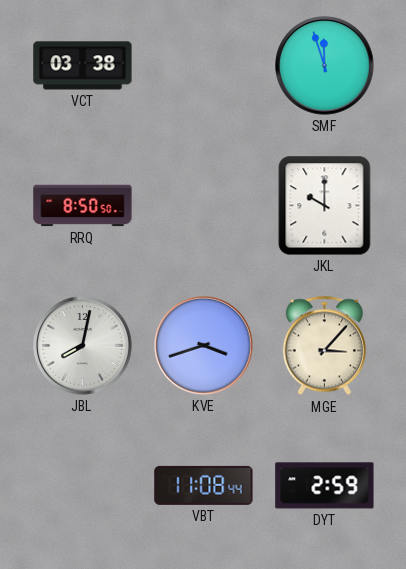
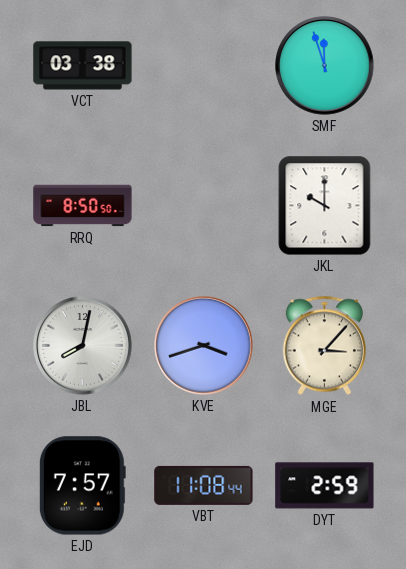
EJD: none -> 7:57
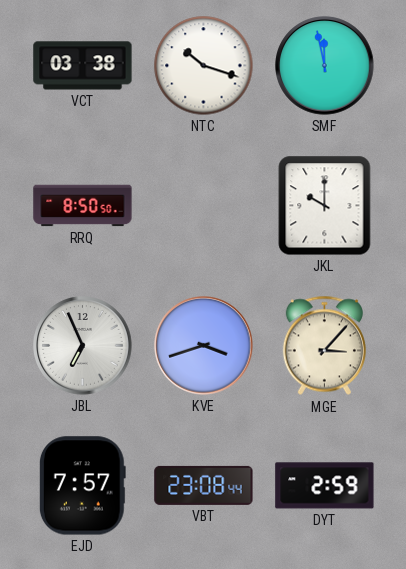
NTC: none -> 10:18
SMF: 11:57 -> 11:58
JBL: 8:02 -> 6:56
VBT: 11:08 -> 23:08
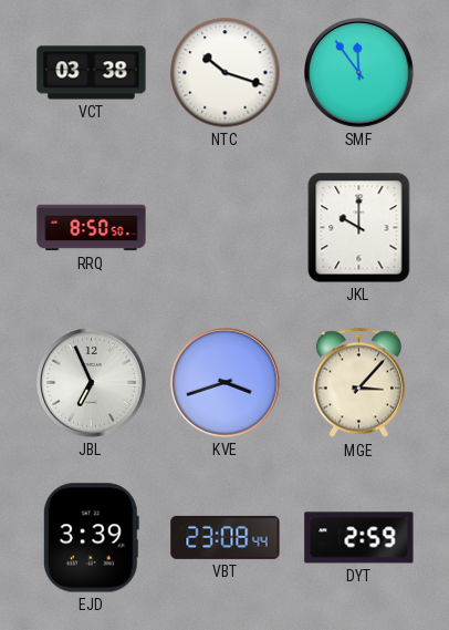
SMF: 11:58 -> 11:54
EJD: 7:57 -> 3:39
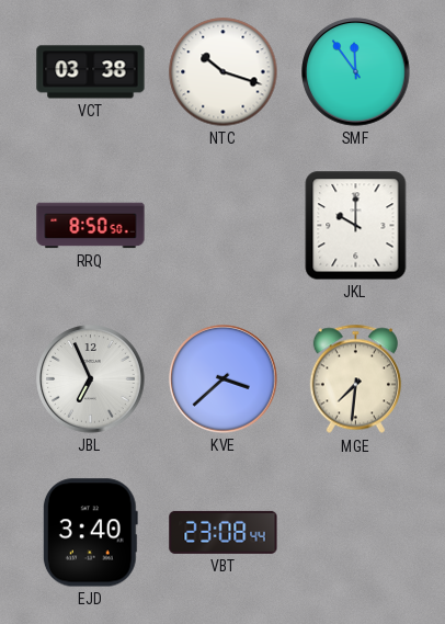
KVE: 3:42 -> 3:38
MGE: 3:07 -> 7:31
EJD: 3:39 -> 3:40
DYT: 2:59 -> none
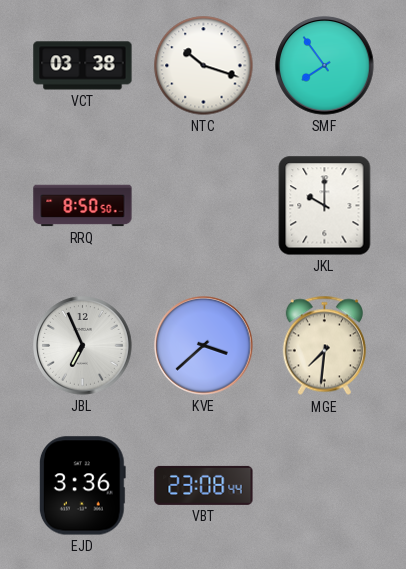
SMF: 11:54 -> 7:54
EJD: 3:40 -> 3:36
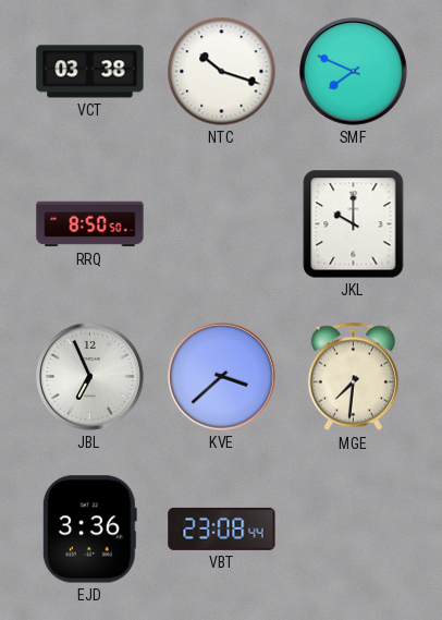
SMF: 7:54 -> 7:49
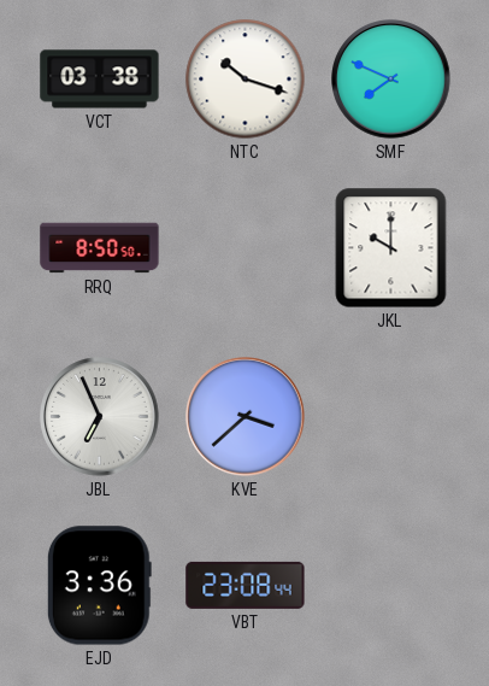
MGE: 7:31 -> none
